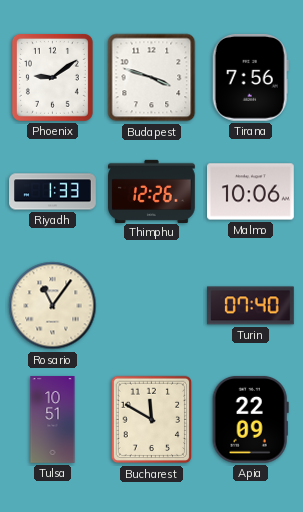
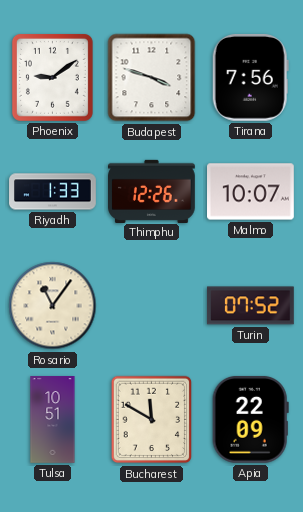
Malmo: 10:06 -> 10:07
Turin: 07:40 -> 07:52
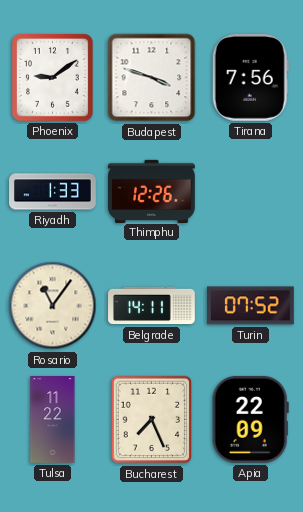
Malmo: 10:07 -> none
Belgrade: none -> 14:11
Tulsa: 10:51 -> 11:22
Bucharest: 11:50 -> 7:26
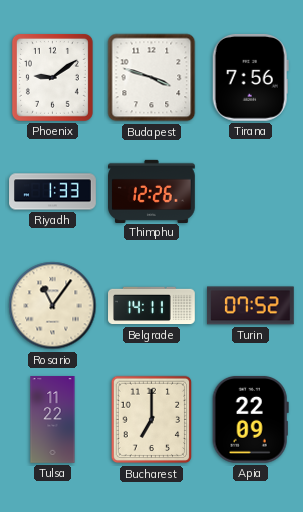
Bucharest: 7:26 -> 7:00
